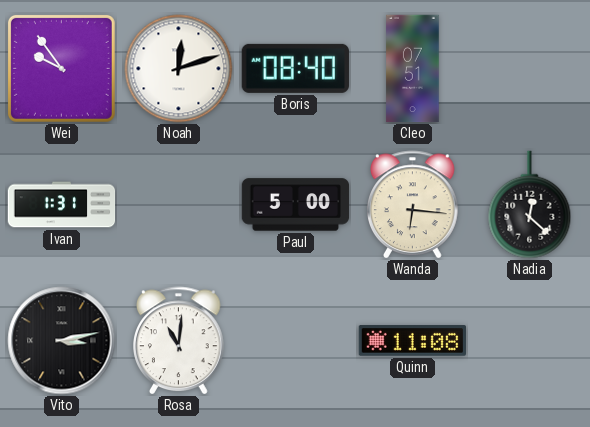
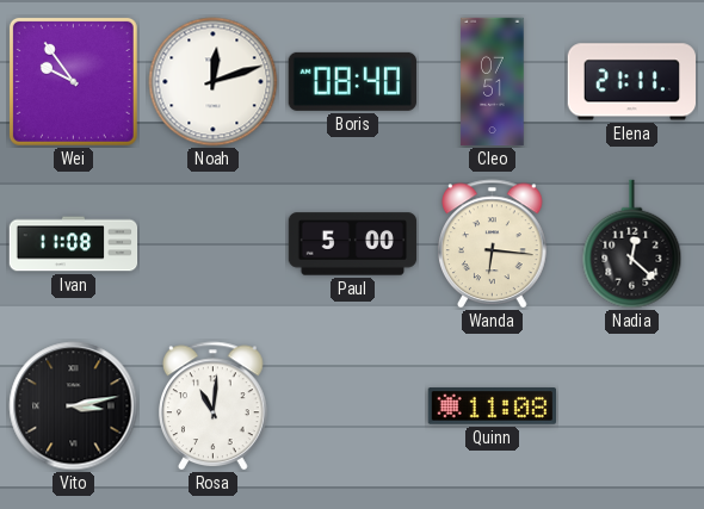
Elena: none -> 21:11
Ivan: 1:31 -> 11:08
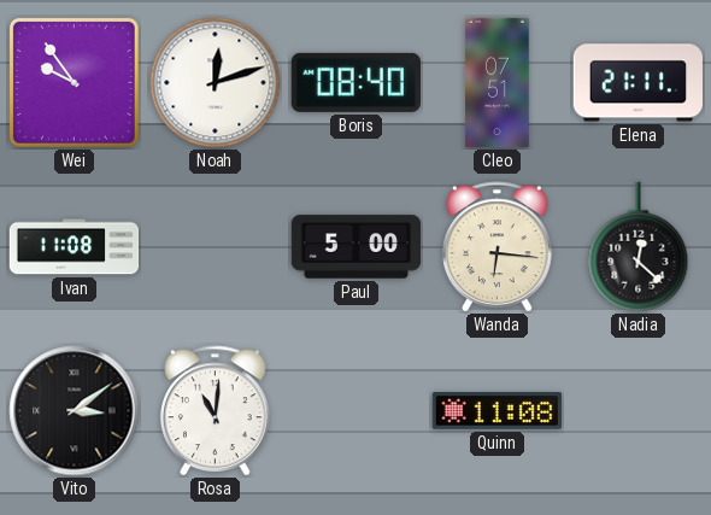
Vito: 3:13 -> 3:09
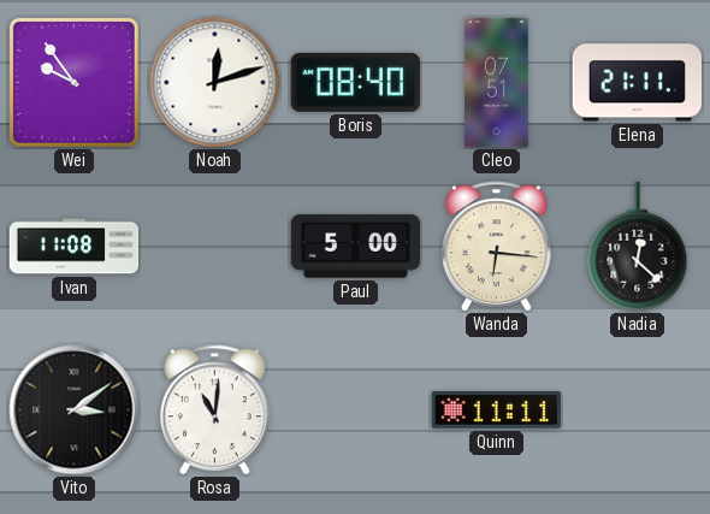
Quinn: 11:08 -> 11:11
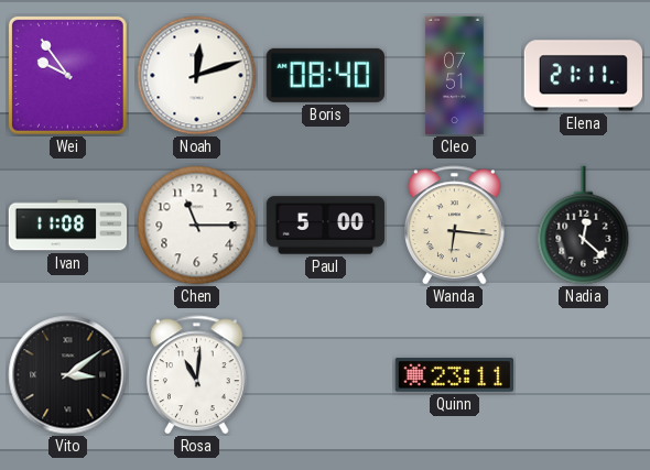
Chen: none -> 11:15
Quinn: 11:11 -> 23:11
